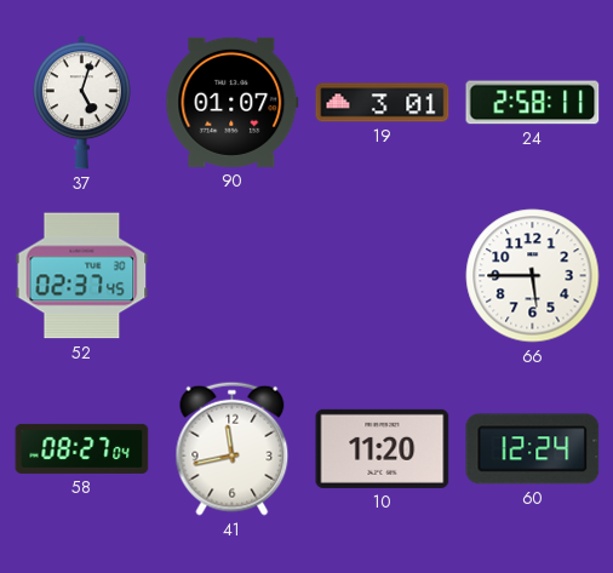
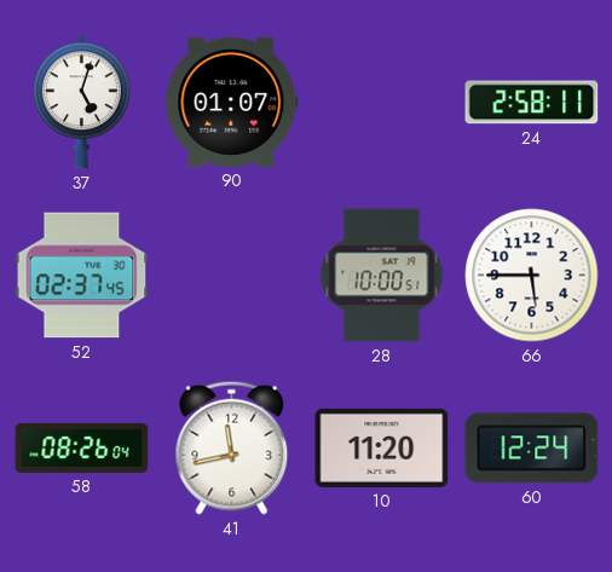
19: 3:01 -> none
28: none -> 10:00
58: 08:27 -> 08:26
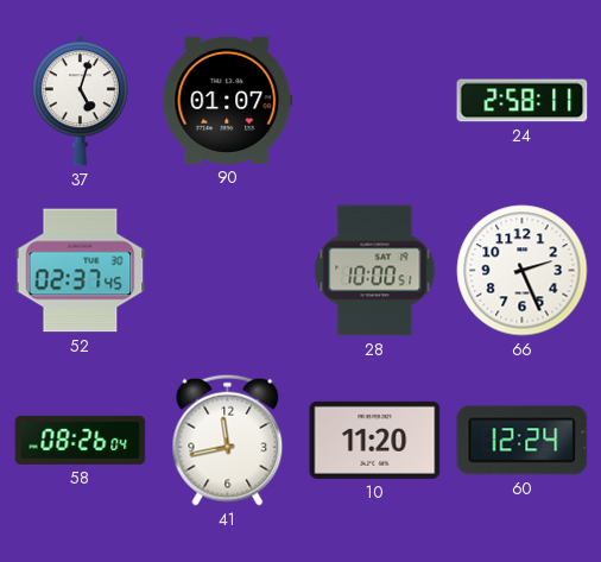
66: 5:45 -> 2:26
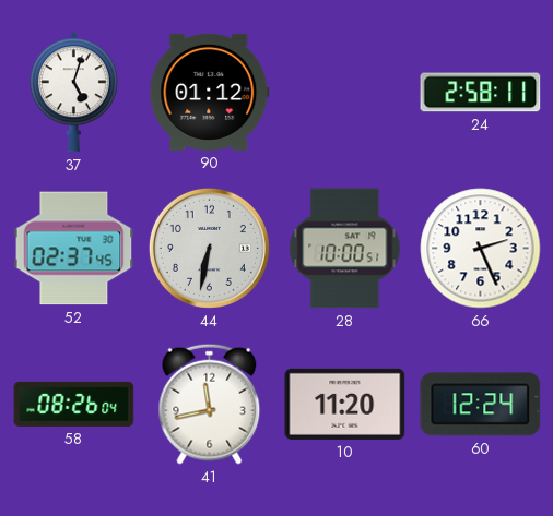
90: 01:07 -> 01:12
44: none -> 6:32
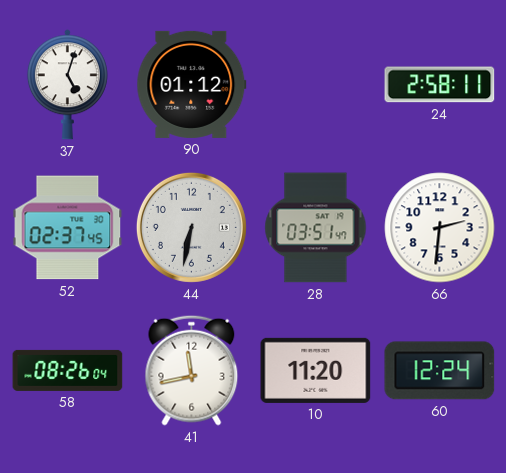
28: 10:00 -> 03:51
66: 2:26 -> 2:31
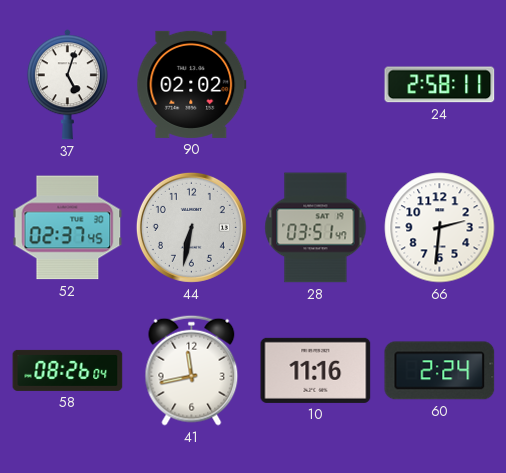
90: 01:12 -> 02:02
10: 11:20 -> 11:16
60: 12:24 -> 2:24
